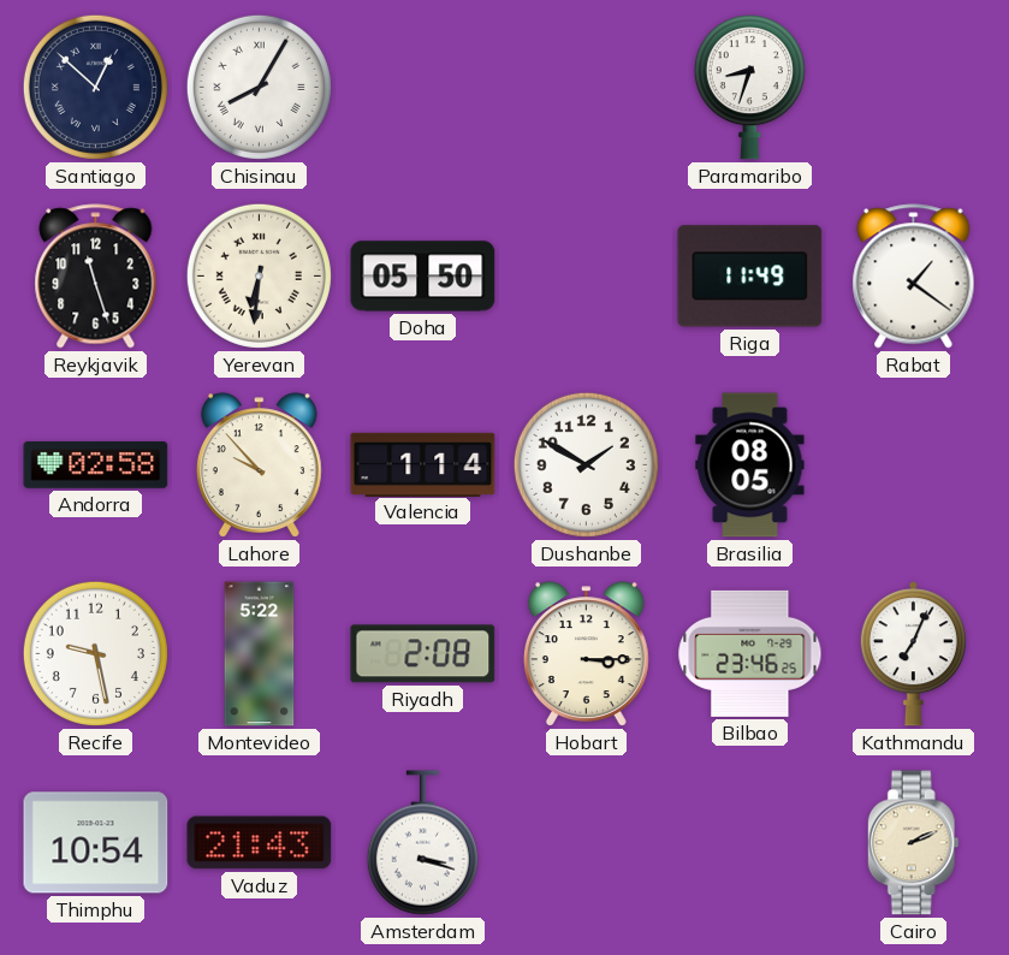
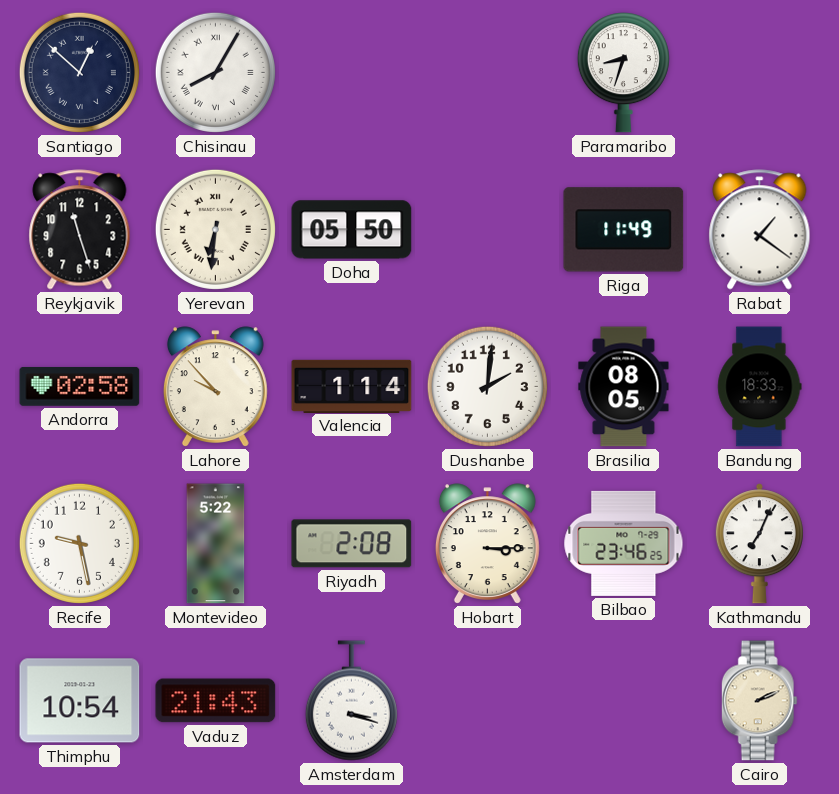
Dushanbe: 1:50 -> 2:01
Bandung: none -> 18:33
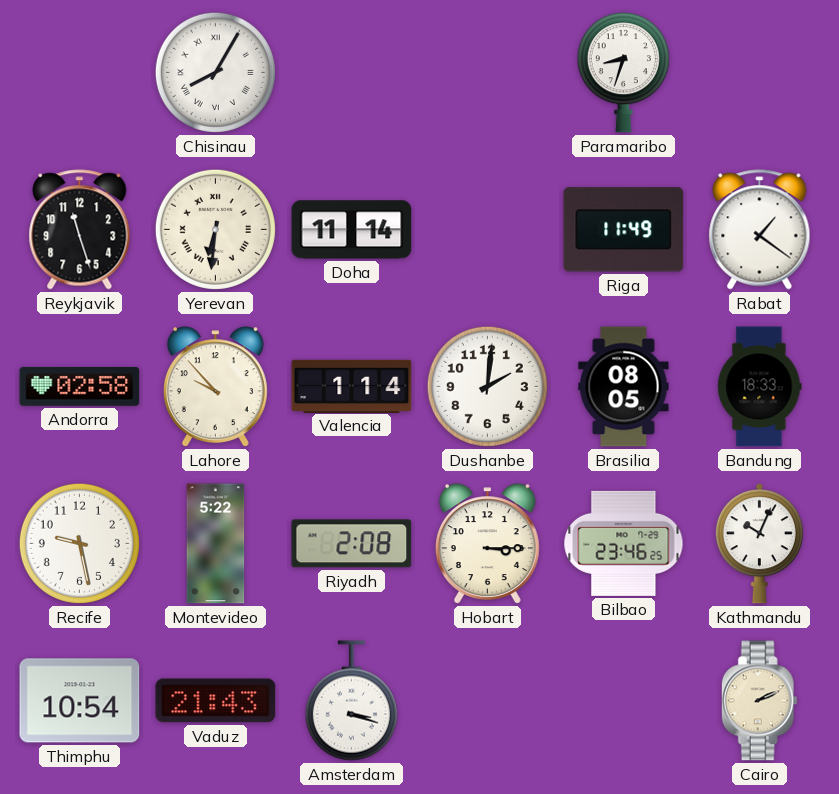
Santiago: 12:52 -> none
Doha: 05:50 -> 11:14
Kathmandu: 7:04 -> 10:04
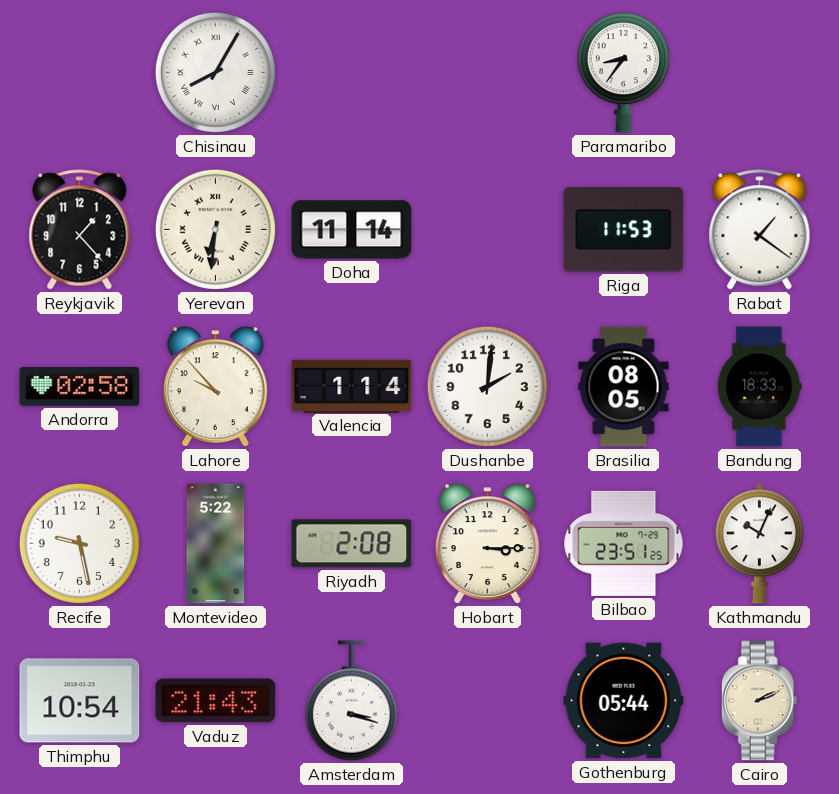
Paramaribo: 8:33 -> 8:36
Reykjavik: 11:27 -> 1:23
Riga: 11:49 -> 11:53
Bilbao: 23:46 -> 23:51
Gothenburg: none -> 05:44
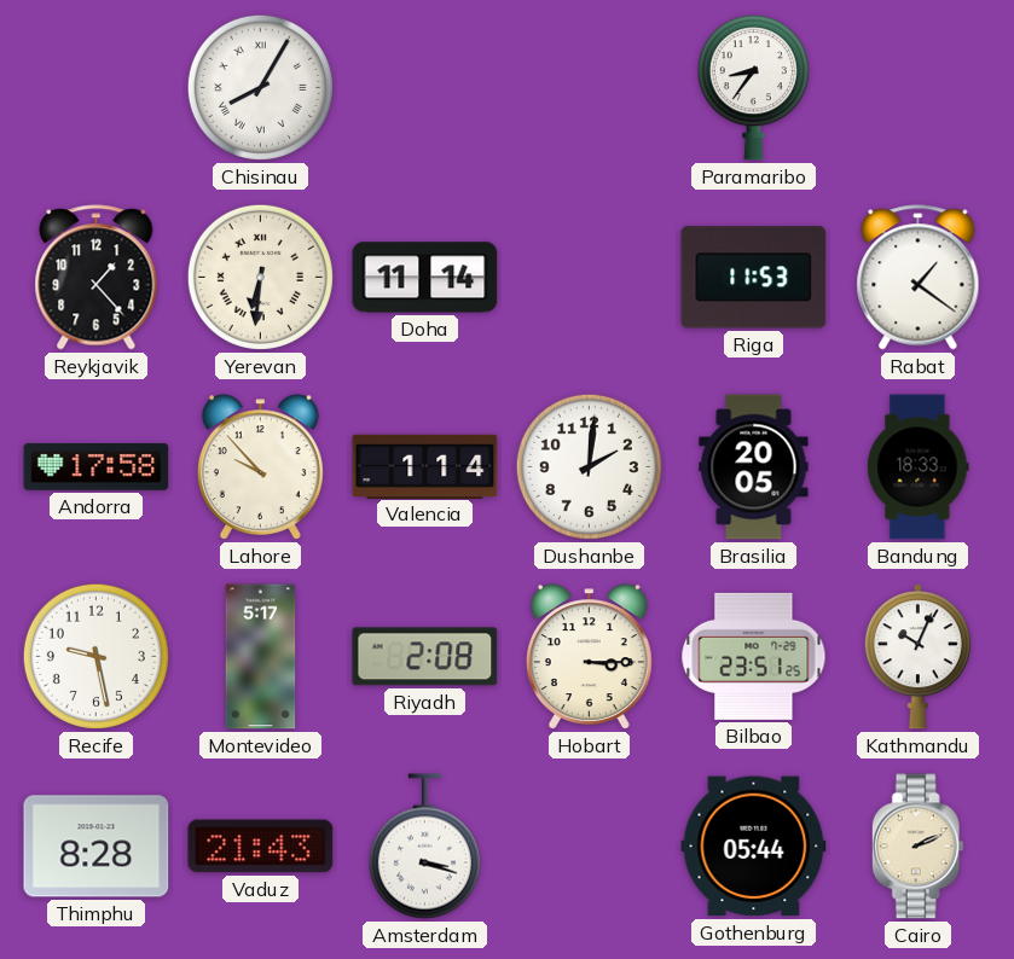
Andorra: 02:58 -> 17:58
Brasilia: 08:05 -> 20:05
Montevideo: 5:22 -> 5:17
Thimphu: 10:54 -> 8:28
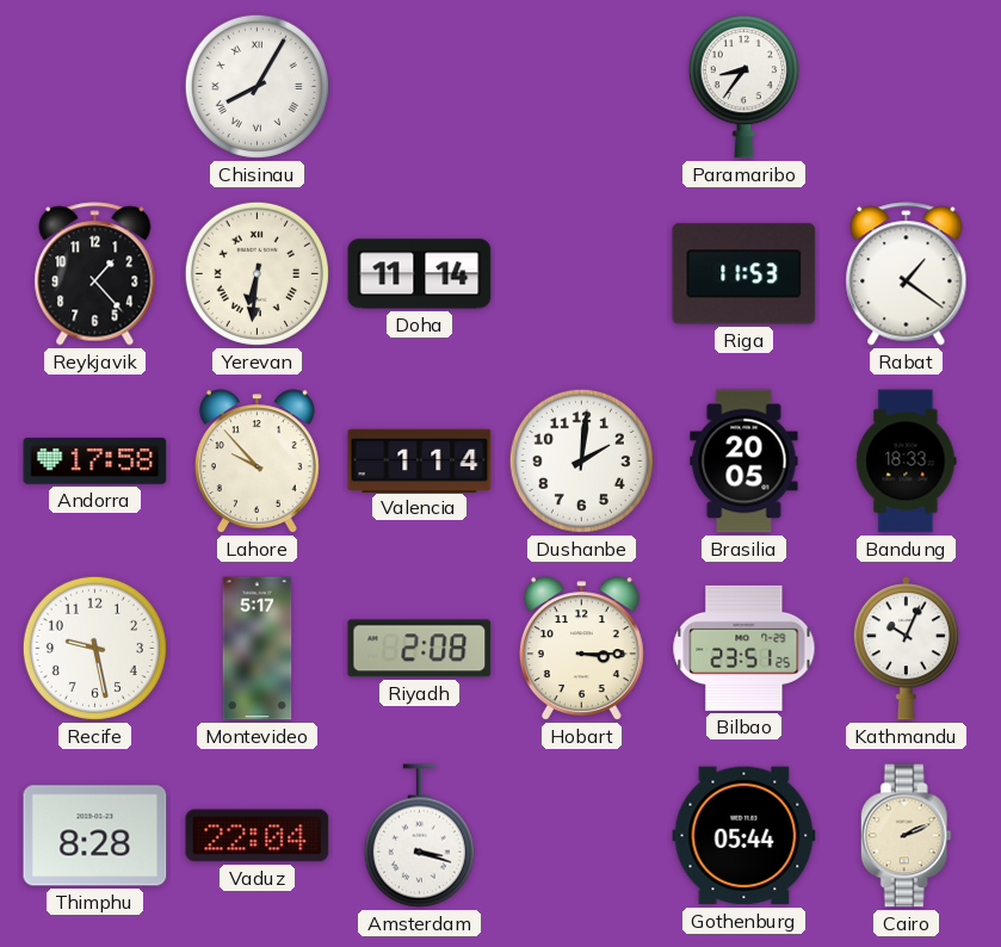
Vaduz: 21:43 -> 22:04
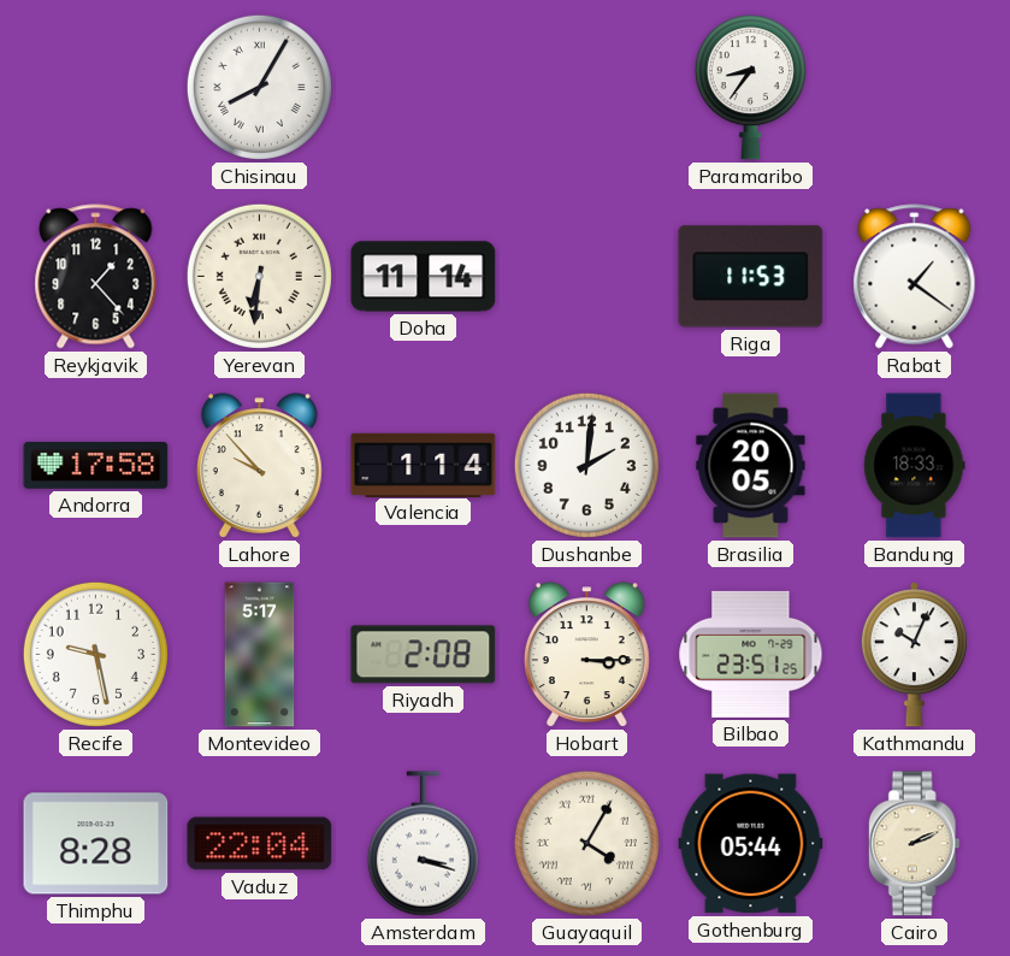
Guayaquil: none -> 4:05
